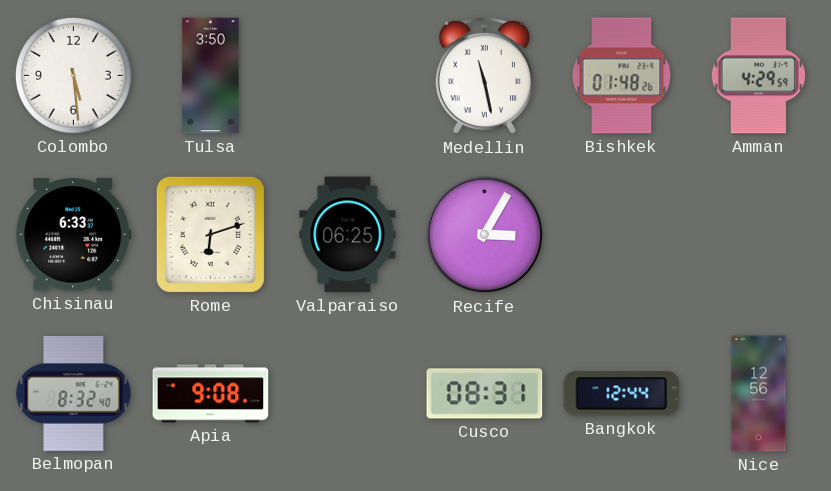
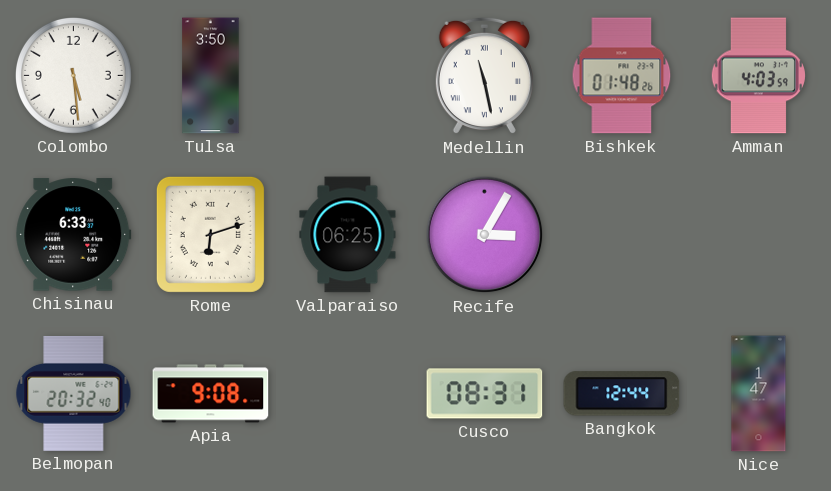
Amman: 4:29 -> 4:03
Belmopan: 8:32 -> 20:32
Nice: 12:56 -> 1:47
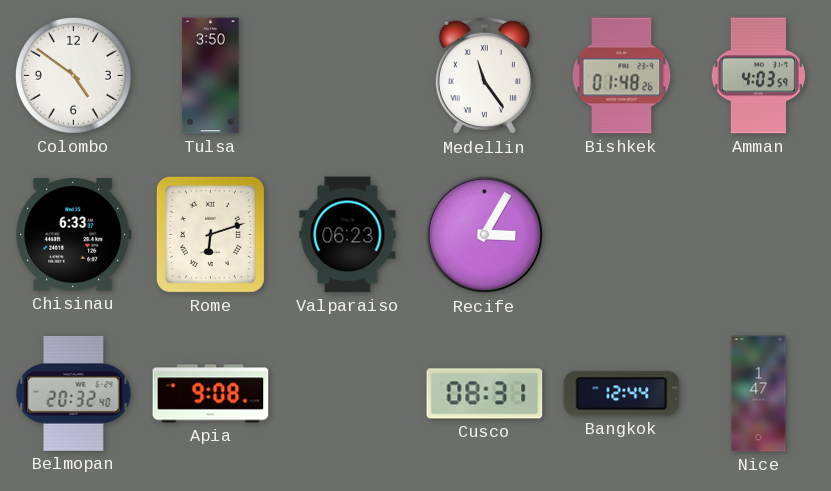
Colombo: 5:29 -> 4:51
Medellin: 11:28 -> 11:24
Valparaiso: 06:25 -> 06:23
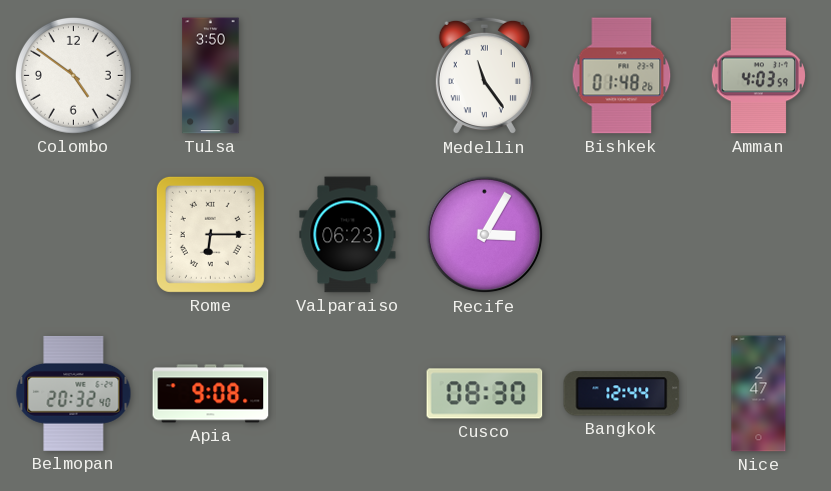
Chisinau: 6:33 -> none
Rome: 6:12 -> 6:15
Cusco: 08:31 -> 08:30
Nice: 1:47 -> 2:47
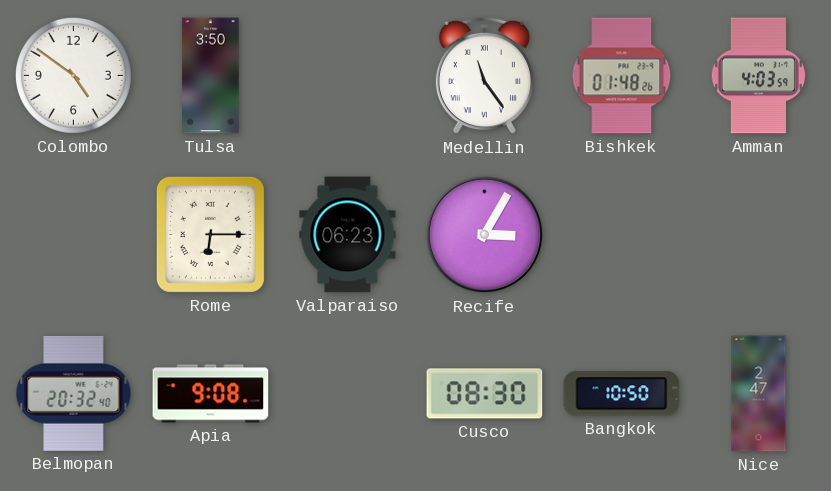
Bangkok: 12:44 -> 10:50
